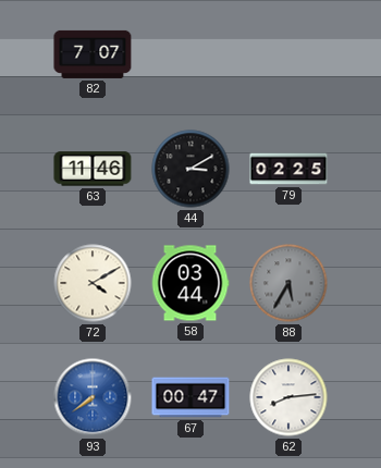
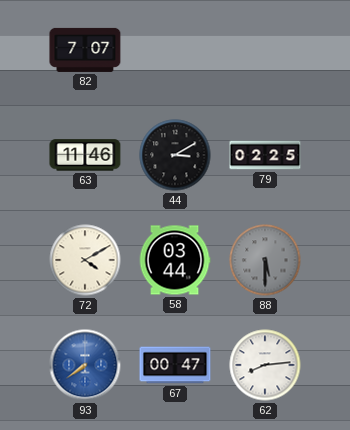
88: 5:35 -> 5:30
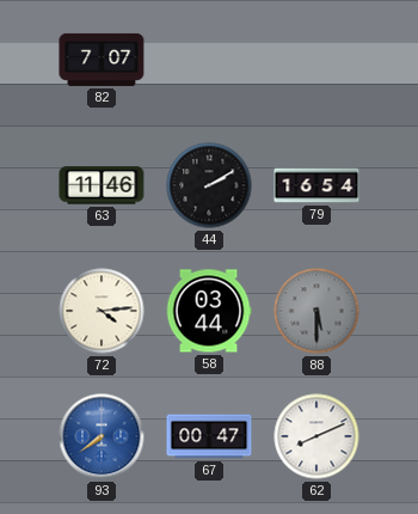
44: 3:10 -> 2:10
79: 02:25 -> 16:54
72: 4:10 -> 4:14
62: 8:14 -> 8:11
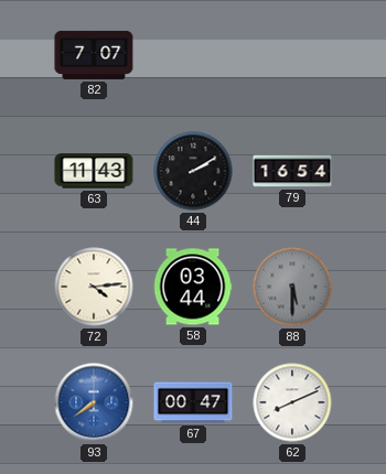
63: 11:46 -> 11:43
